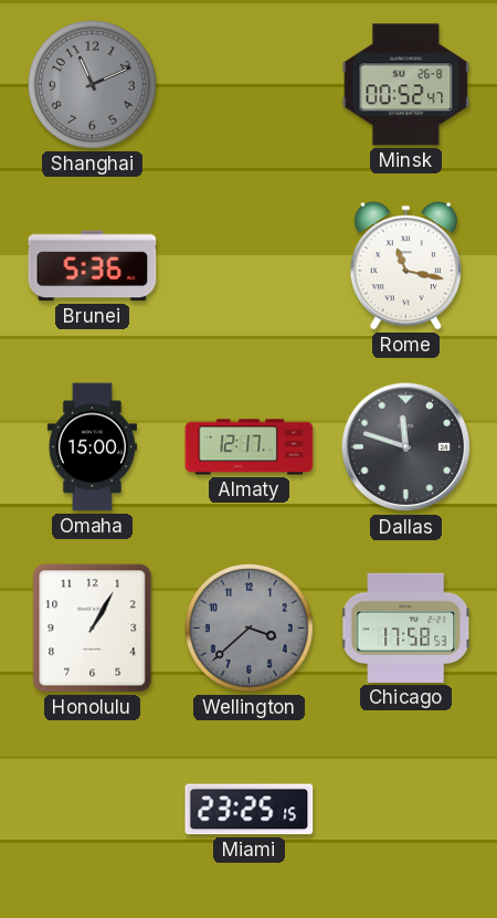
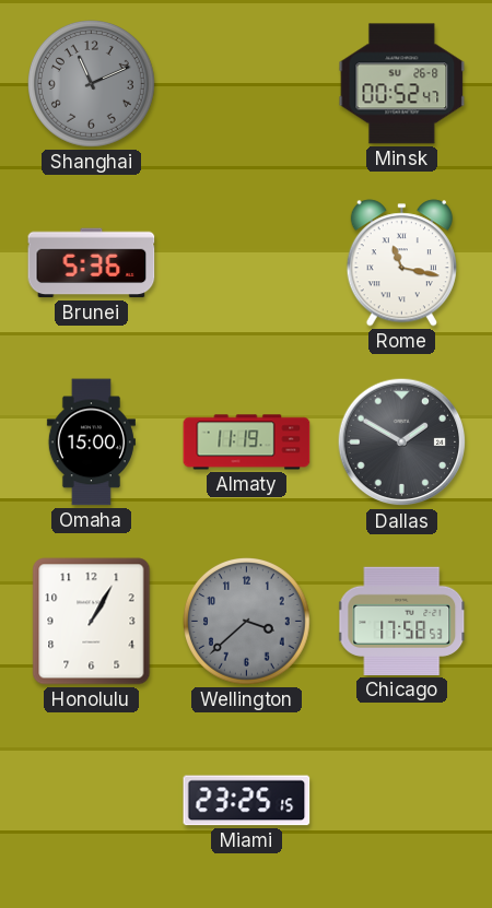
Almaty: 12:17 -> 11:19
Dallas: 11:48 -> 1:50
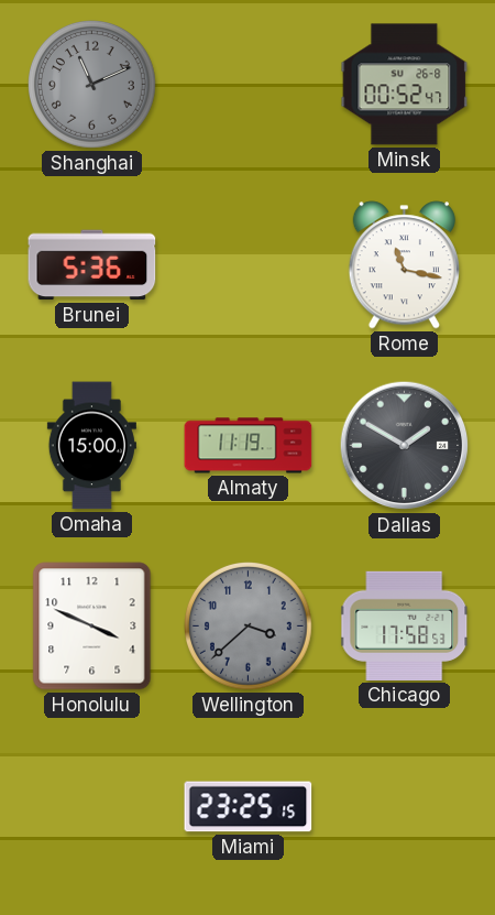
Honolulu: 1:05 -> 3:49
